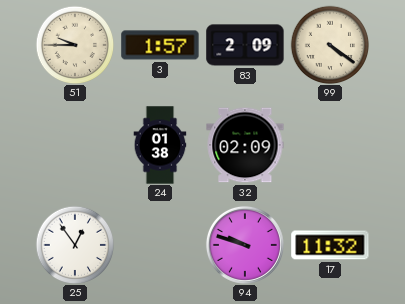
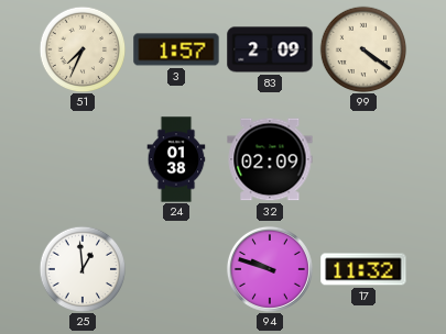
51: 9:45 -> 7:34
25: 12:54 -> 12:59
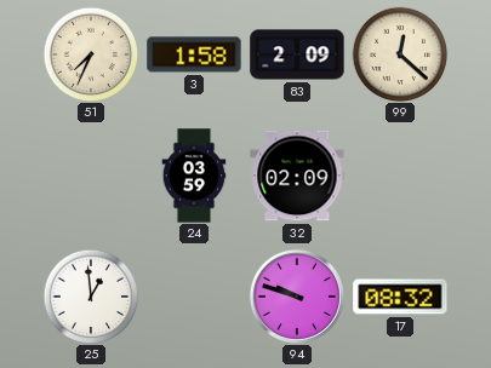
3: 1:57 -> 1:58
99: 4:21 -> 12:22
24: 01:38 -> 03:59
17: 11:32 -> 08:32
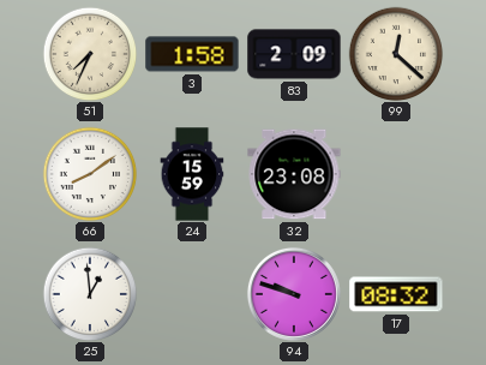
66: none -> 8:09
24: 03:59 -> 15:59
32: 02:09 -> 23:08
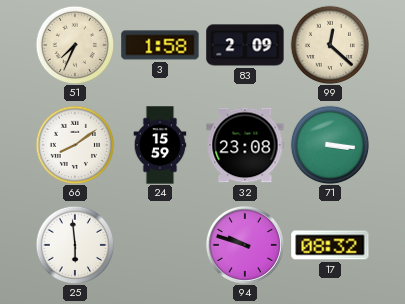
71: none -> 3:16
25: 12:59 -> 5:59
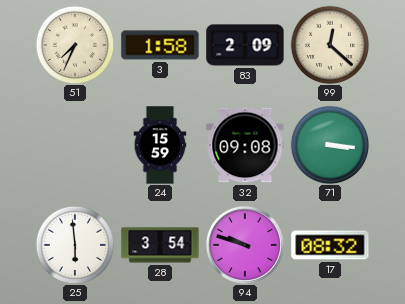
66: 8:09 -> none
32: 23:08 -> 09:08
28: none -> 3:54
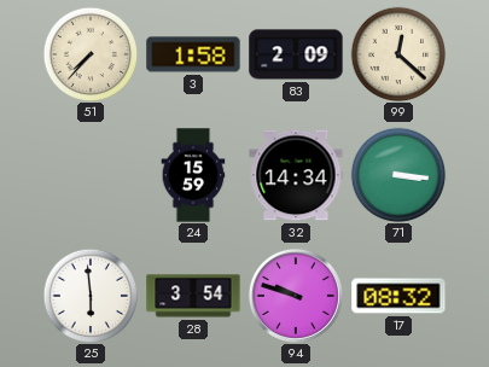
51: 7:34 -> 7:37
32: 09:08 -> 14:34
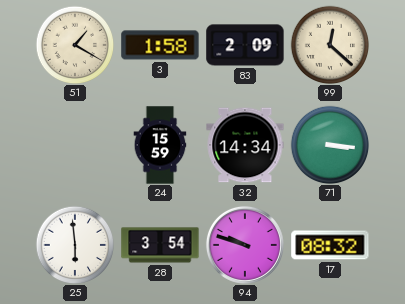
51: 7:37 -> 1:20
